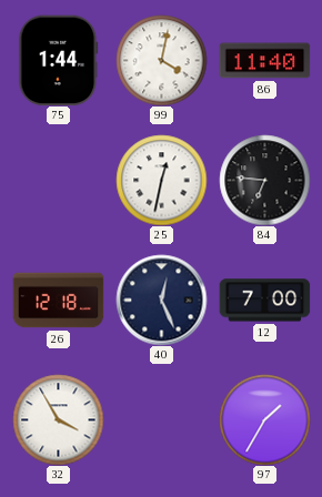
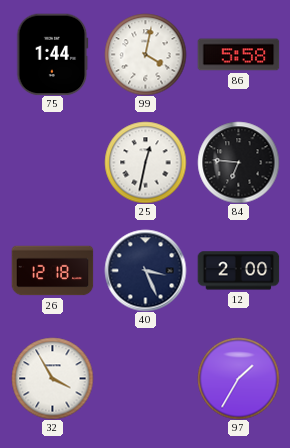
86: 11:40 -> 5:58
40: 12:26 -> 3:26
12: 7:00 -> 2:00
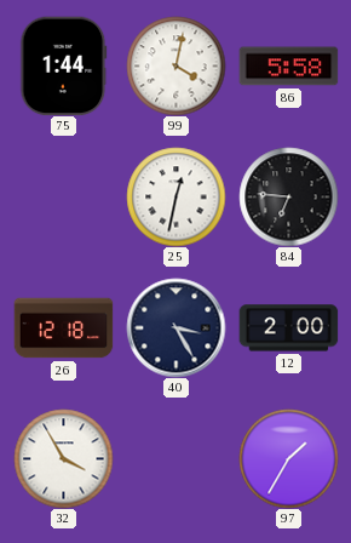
40: 3:26 -> 3:25
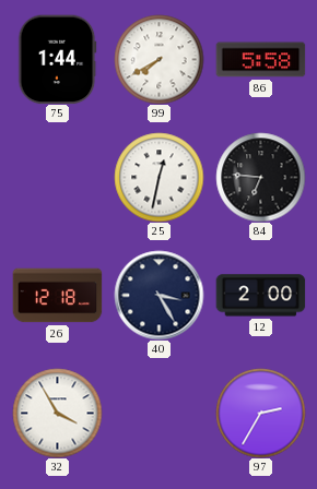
99: 4:02 -> 7:40
97: 1:35 -> 2:35
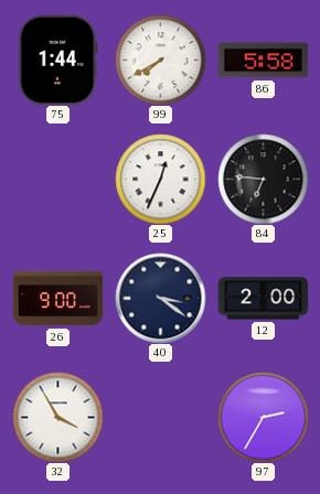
25: 12:32 -> 12:34
26: 12:18 -> 9:00
40: 3:25 -> 3:21
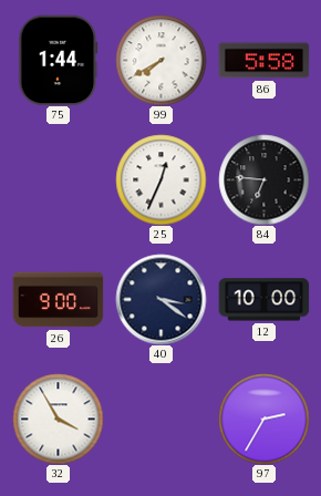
12: 2:00 -> 10:00
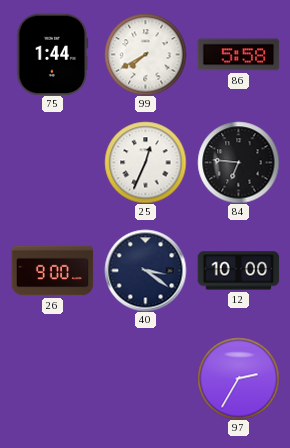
32: 3:55 -> none
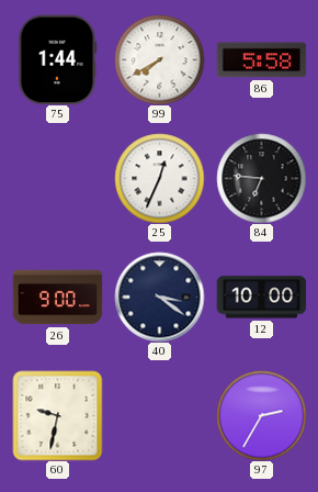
60: none -> 9:32
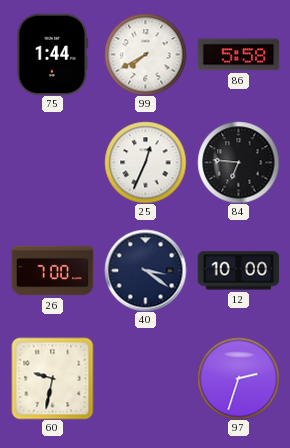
26: 9:00 -> 7:00
97: 2:35 -> 2:33
